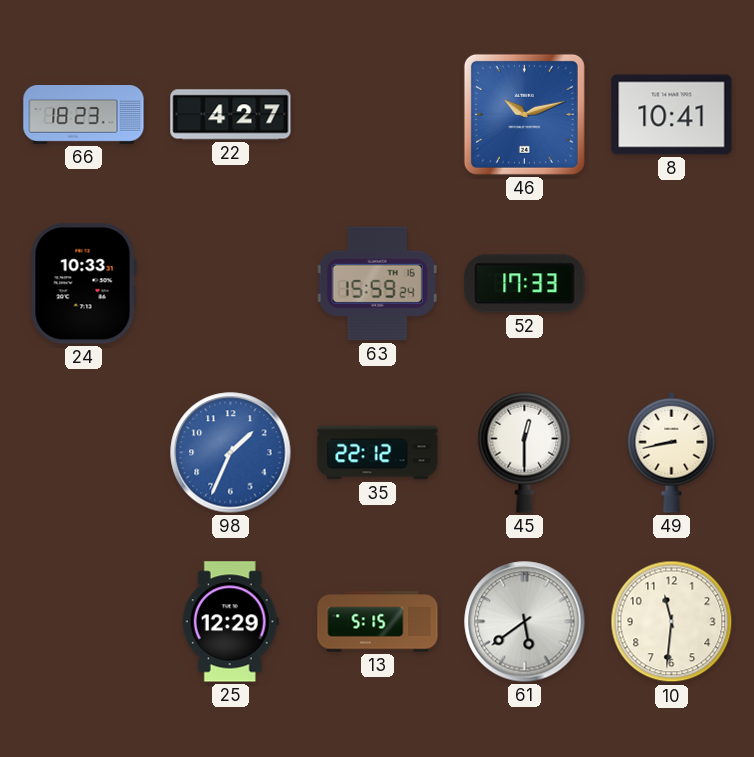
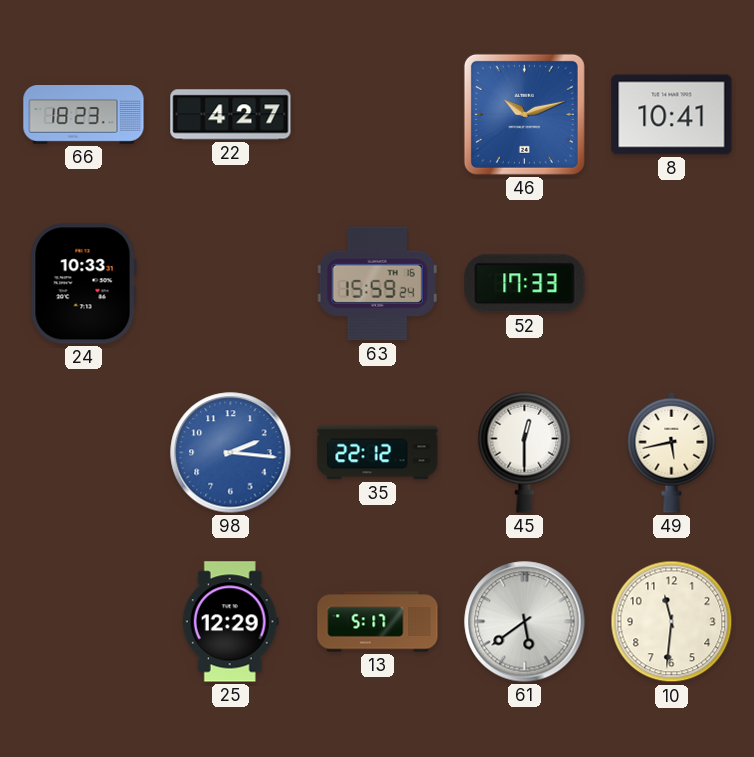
98: 1:34 -> 2:16
49: 8:43 -> 5:43
13: 5:15 -> 5:17
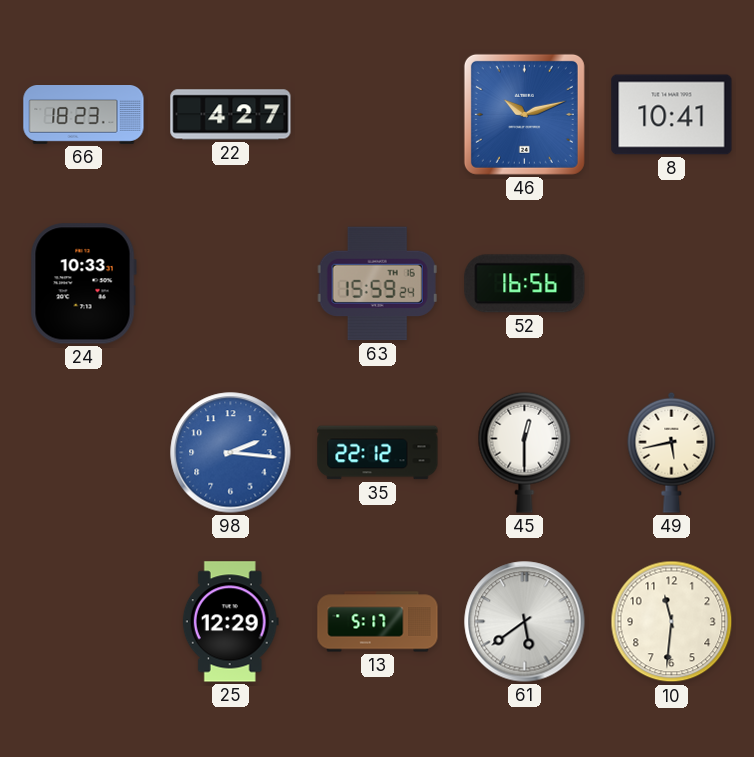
52: 17:33 -> 16:56
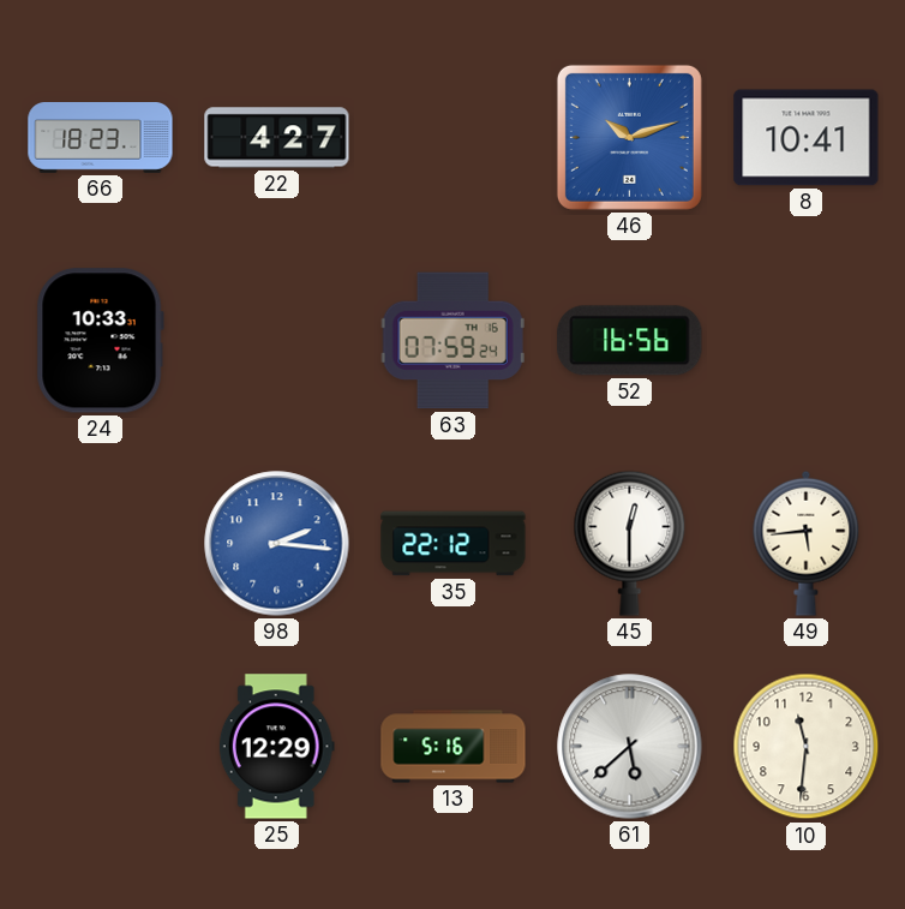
63: 15:59 -> 07:59
49: 5:43 -> 5:44
13: 5:17 -> 5:16
61: 5:39 -> 5:38
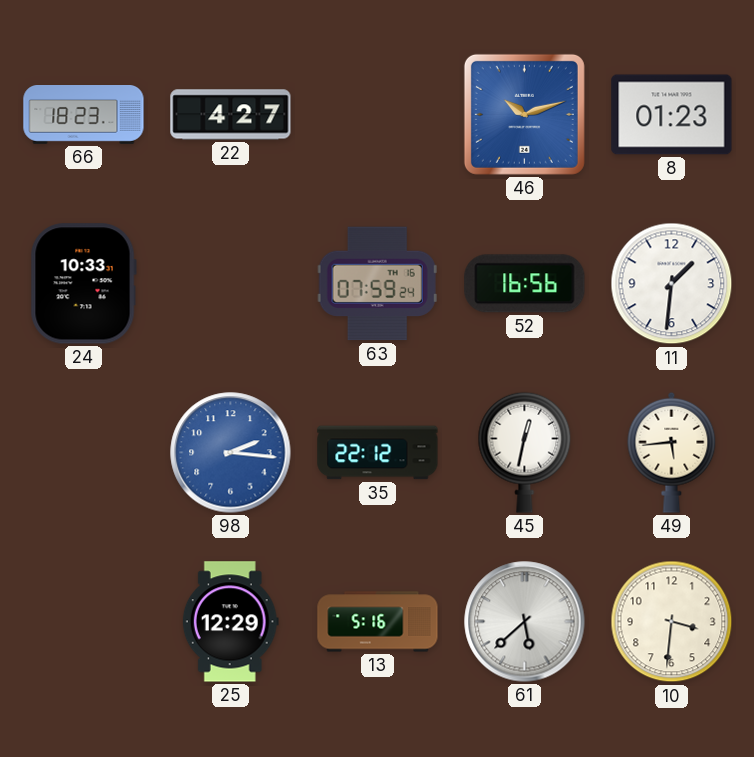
8: 10:41 -> 01:23
11: none -> 1:31
45: 12:30 -> 12:32
10: 11:31 -> 3:31
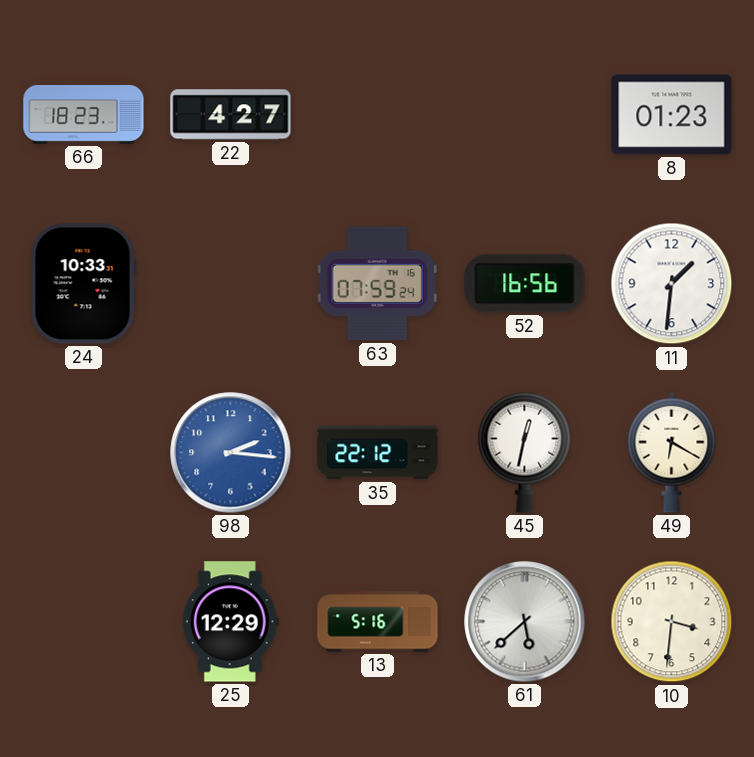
46: 10:12 -> none
49: 5:44 -> 6:20
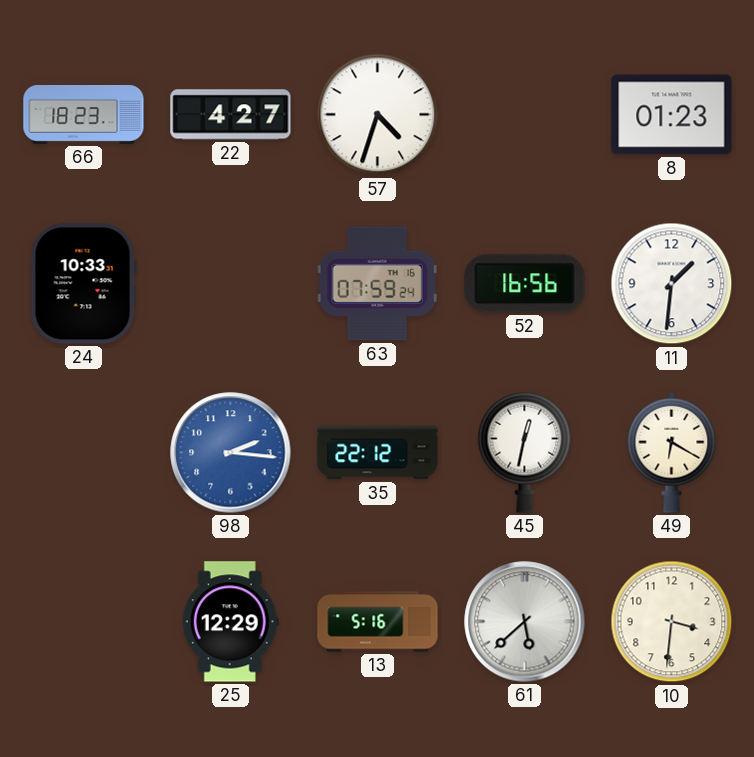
57: none -> 4:33
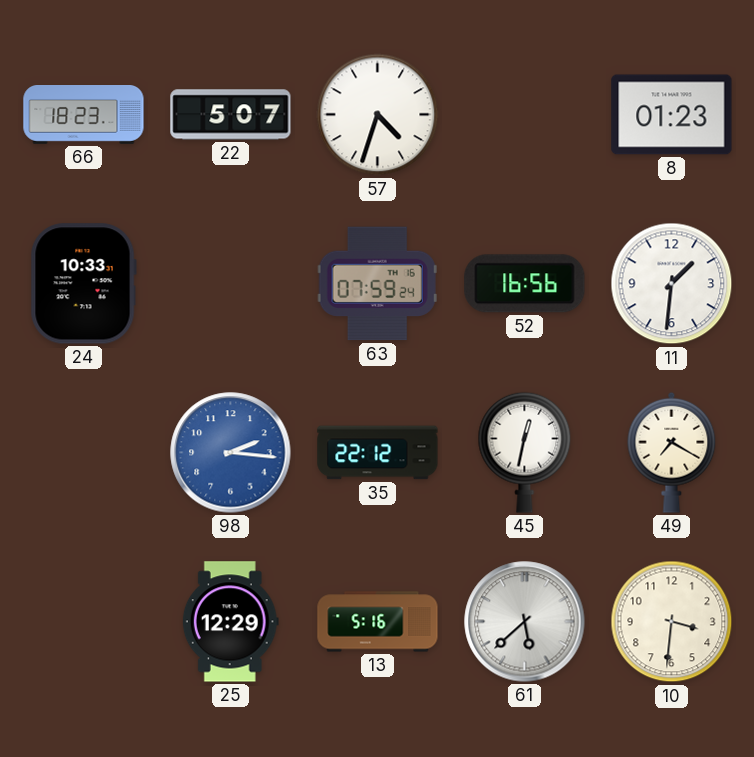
22: 4:27 -> 5:07
49: 6:20 -> 7:20
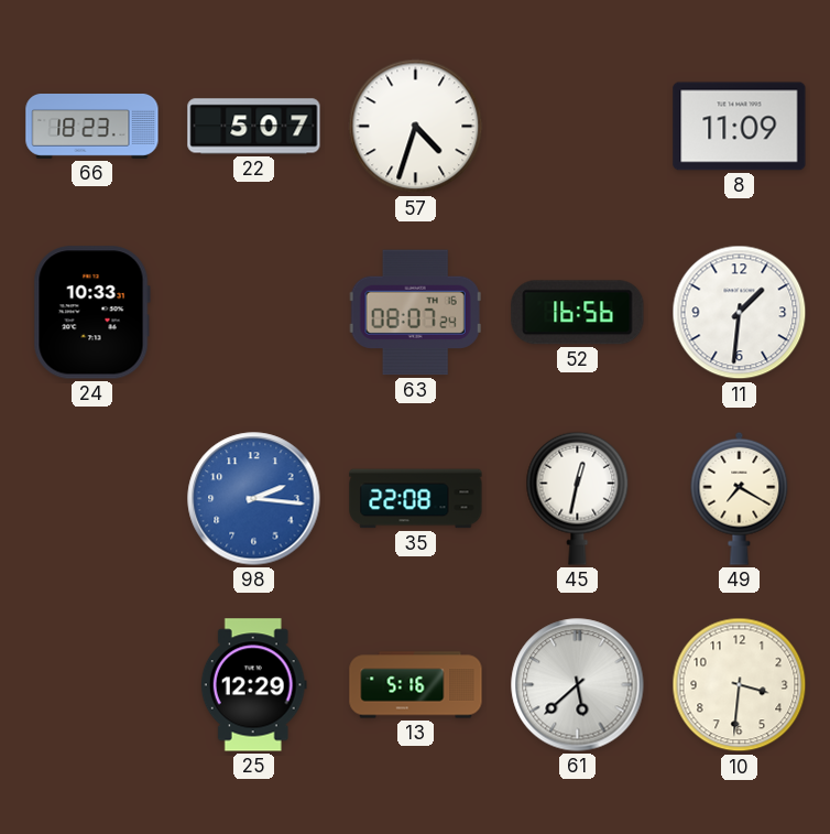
8: 01:23 -> 11:09
63: 07:59 -> 08:07
35: 22:12 -> 22:08
